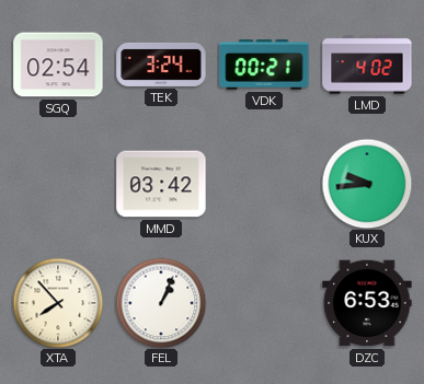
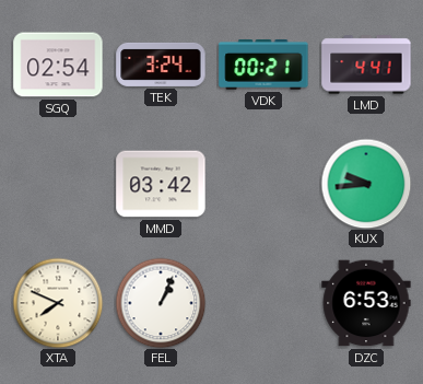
LMD: 4:02 -> 4:41
XTA: 7:53 -> 7:49
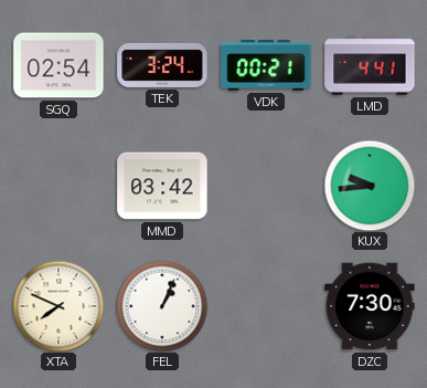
DZC: 6:53 -> 7:30
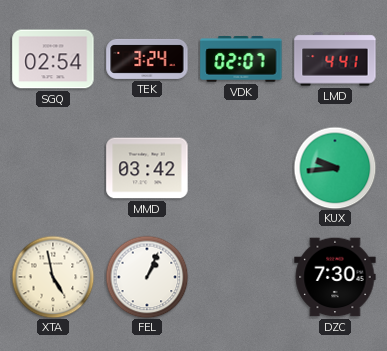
VDK: 00:21 -> 02:07
XTA: 7:49 -> 4:58
